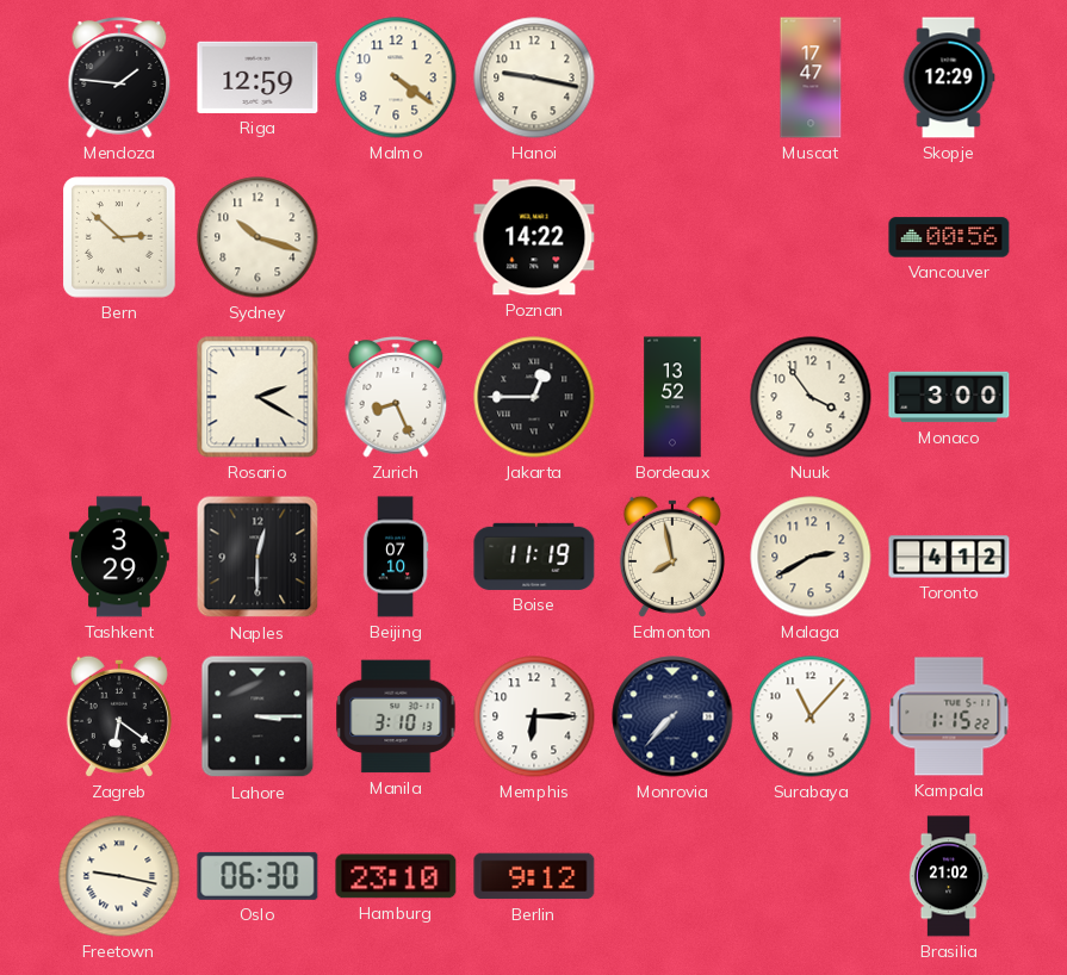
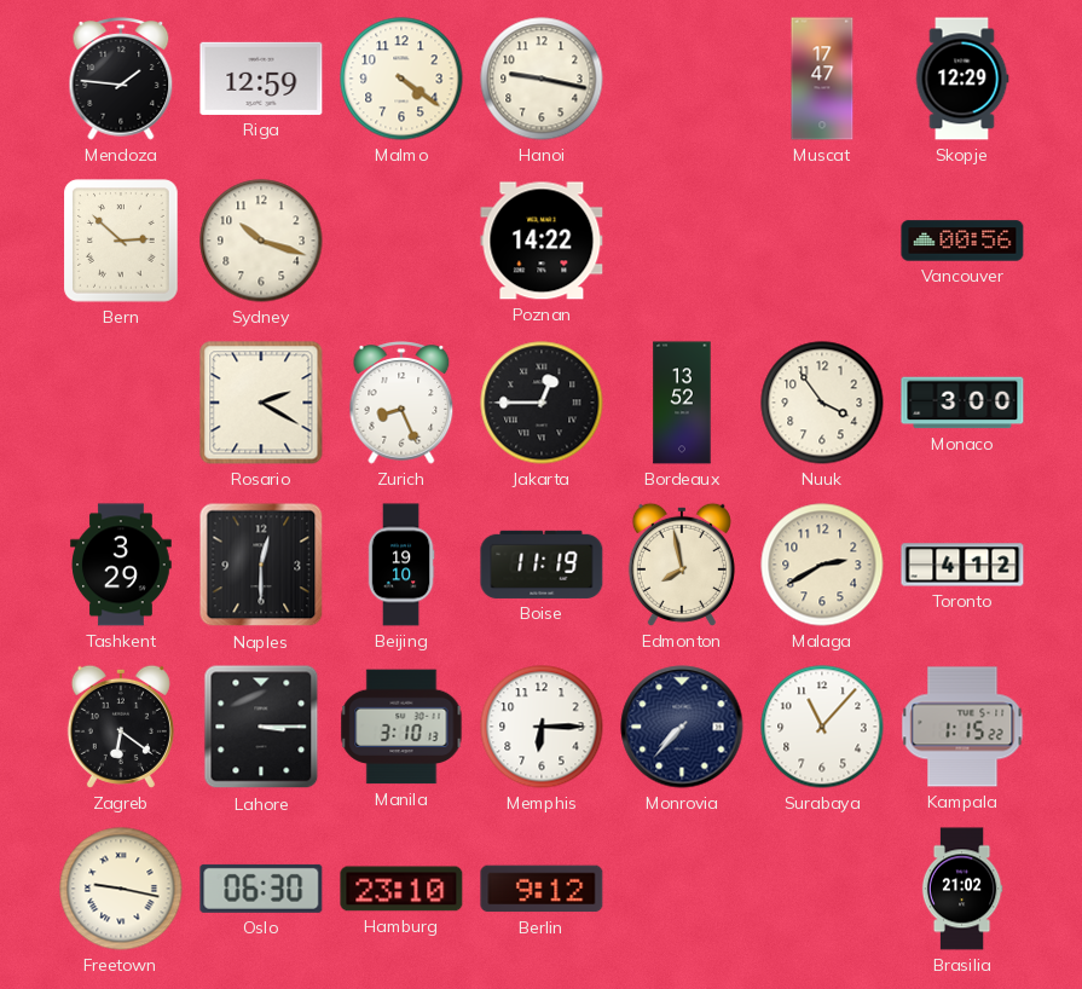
Beijing: 07:10 -> 19:10
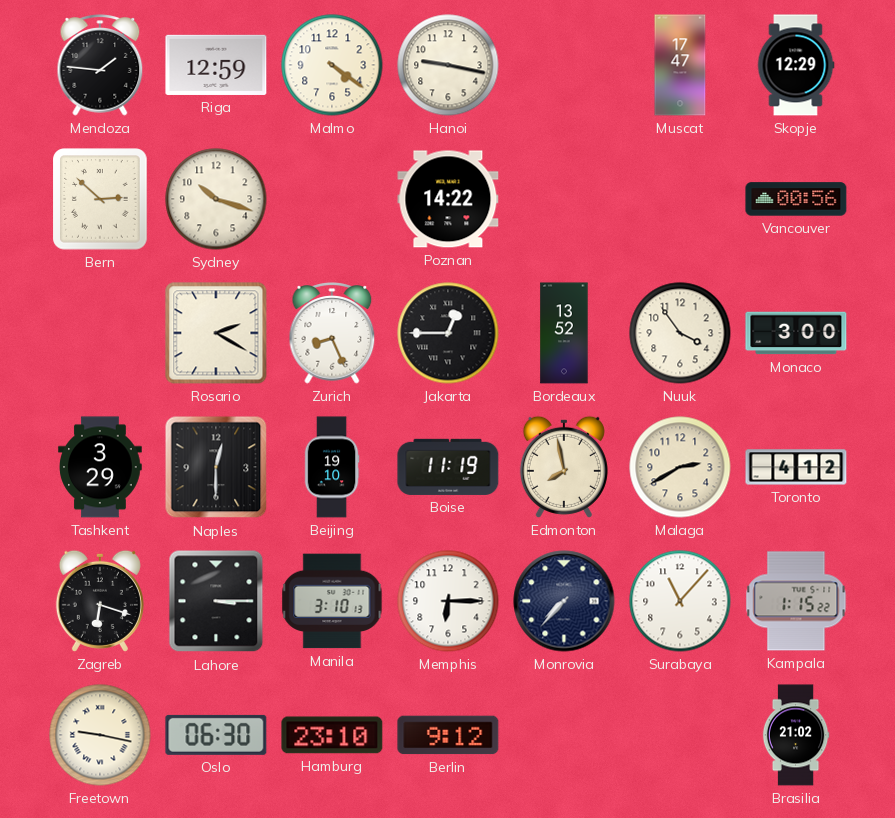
Zagreb: 6:21 -> 6:18
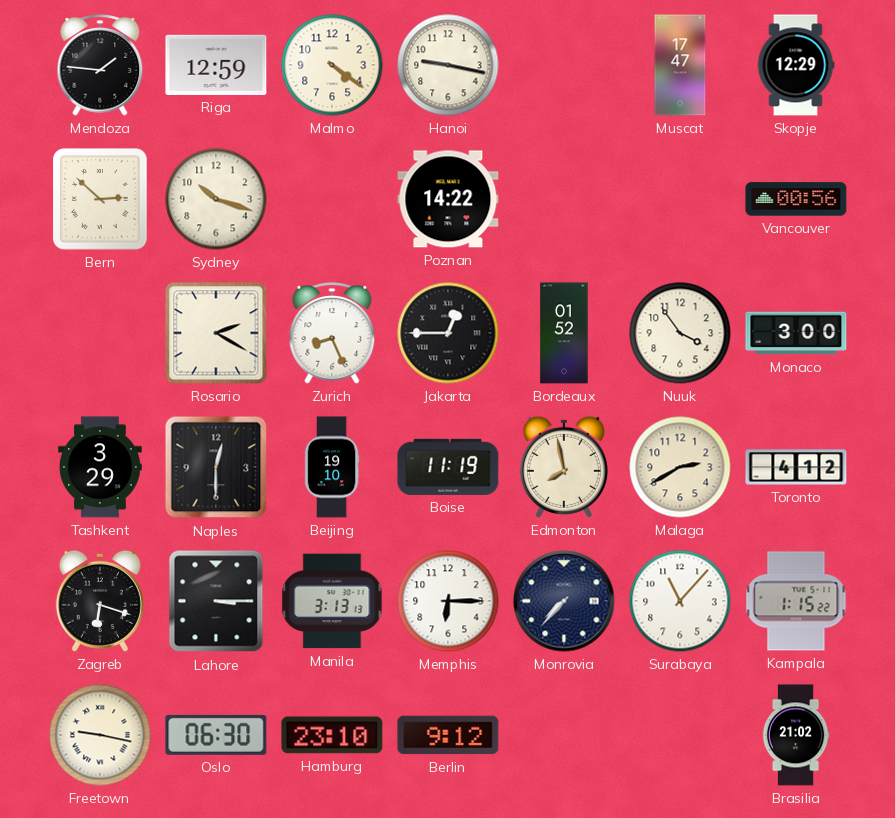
Bordeaux: 13:52 -> 01:52
Manila: 3:10 -> 3:13
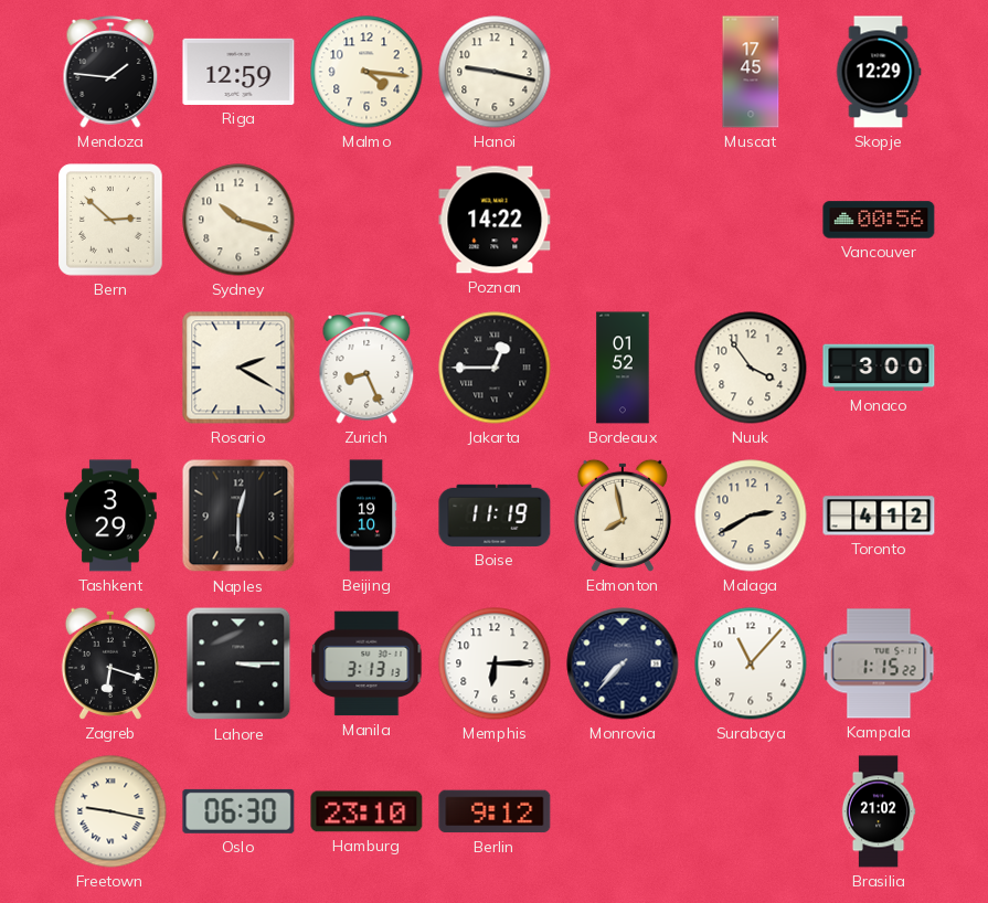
Malmo: 4:21 -> 4:16
Muscat: 17:47 -> 17:45
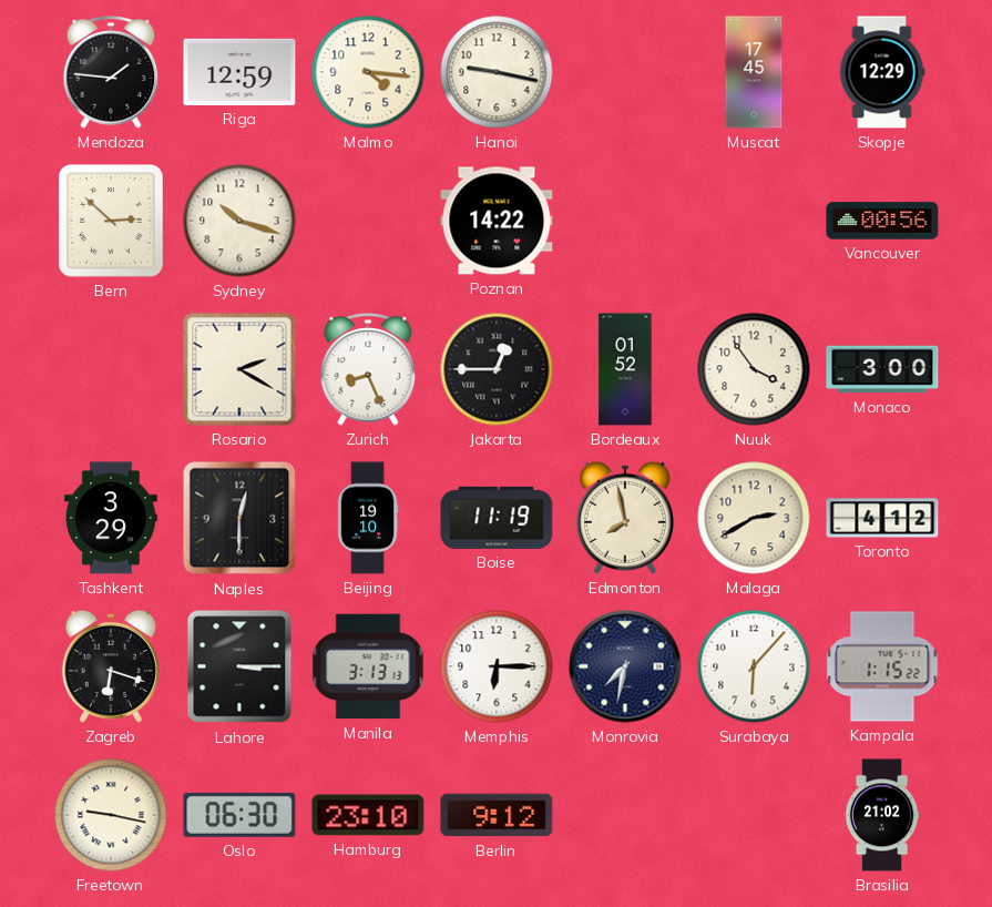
Monrovia: 7:37 -> 7:32
Surabaya: 11:07 -> 6:07
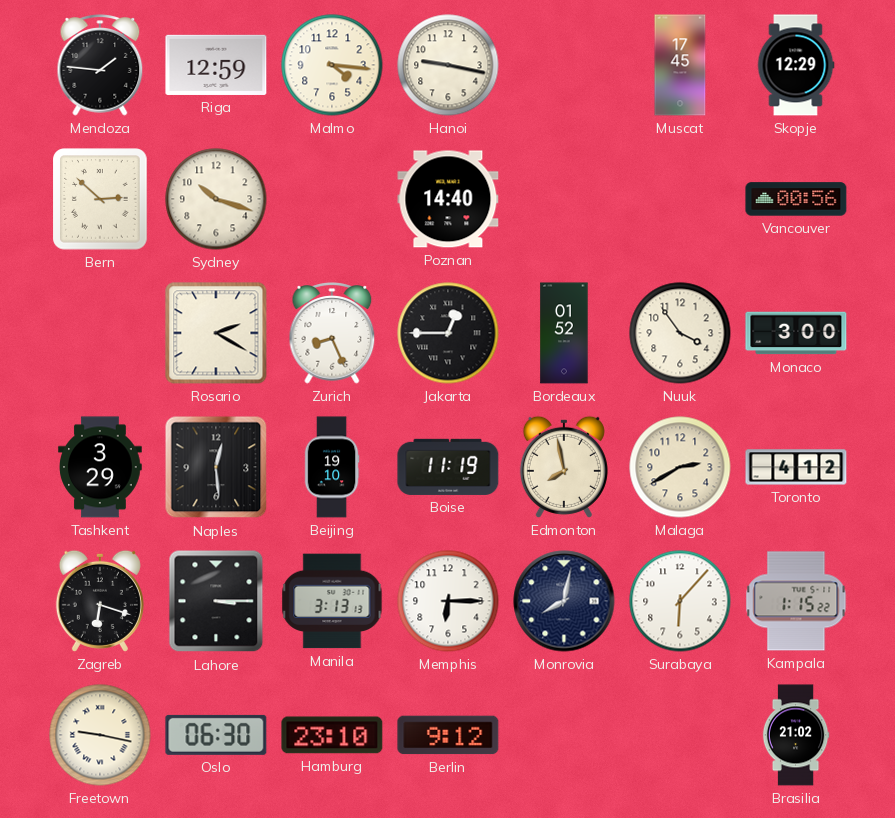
Poznan: 14:22 -> 14:40
Naples: 12:30 -> 12:29
Monrovia: 7:32 -> 8:02
